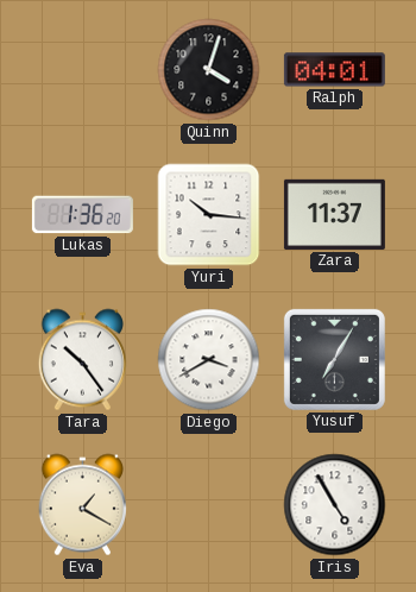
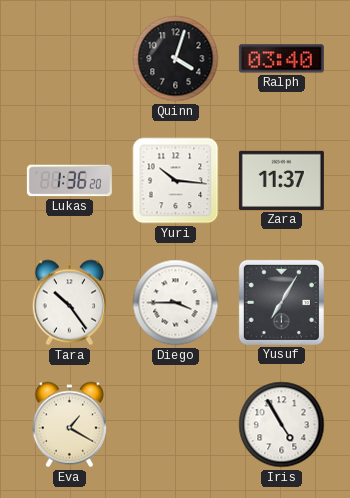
Ralph: 04:01 -> 03:40
Diego: 3:40 -> 3:45
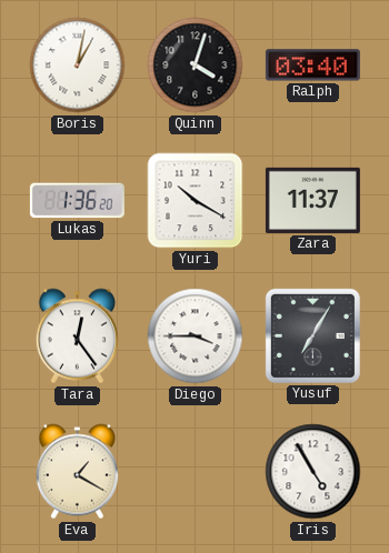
Boris: none -> 1:02
Yuri: 10:16 -> 10:20
Tara: 10:24 -> 12:24
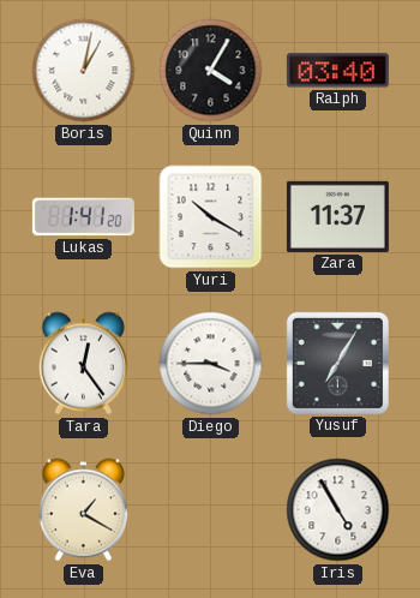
Quinn: 4:03 -> 4:05
Lukas: 1:36 -> 1:41
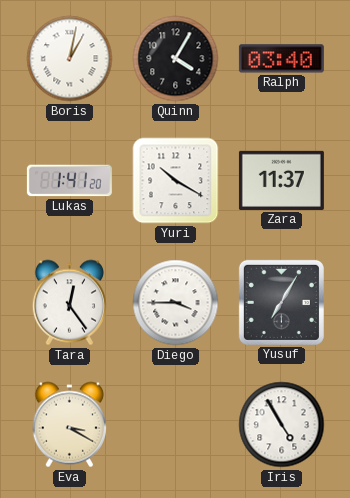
Eva: 1:20 -> 3:20
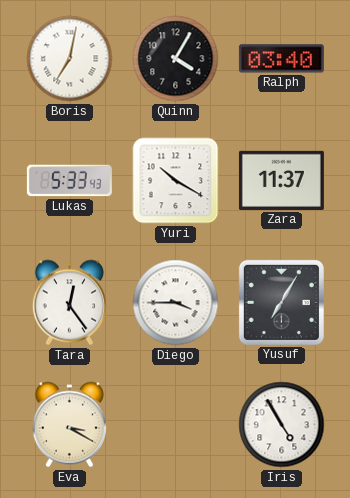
Boris: 1:02 -> 7:02
Lukas: 1:41 -> 5:33
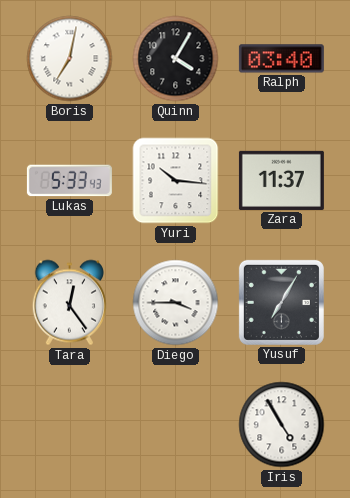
Yuri: 10:20 -> 10:16
Eva: 3:20 -> none
